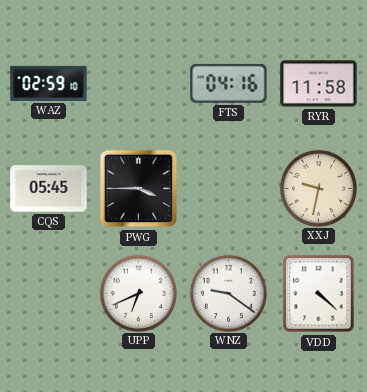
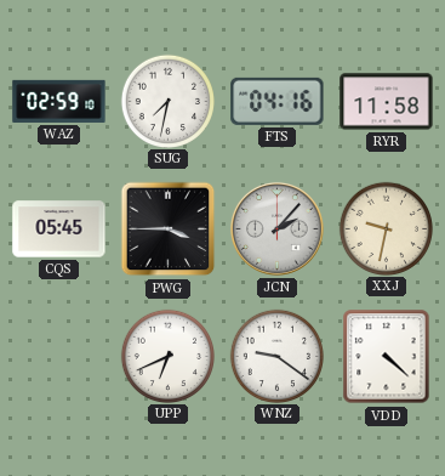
SUG: none -> 7:32
JCN: none -> 2:07
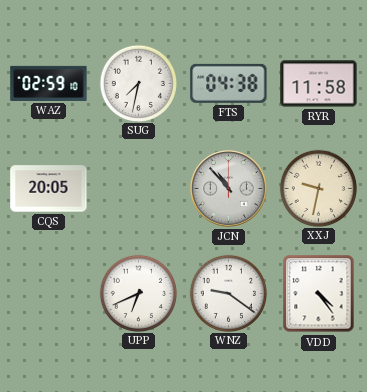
FTS: 04:16 -> 04:38
CQS: 05:45 -> 20:05
PWG: 3:45 -> none
JCN: 2:07 -> 10:53
VDD: 4:22 -> 4:24
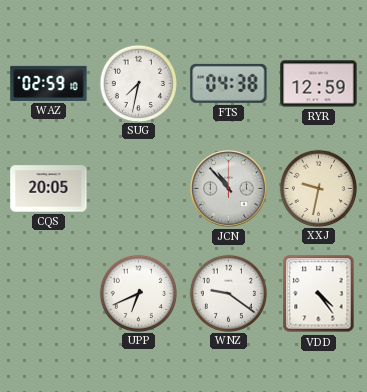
RYR: 11:58 -> 12:59
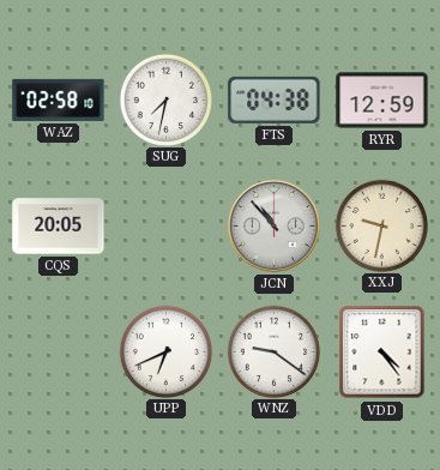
WAZ: 02:59 -> 02:58
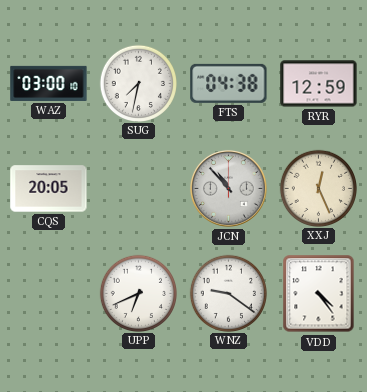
WAZ: 02:58 -> 03:00
XXJ: 9:32 -> 12:26
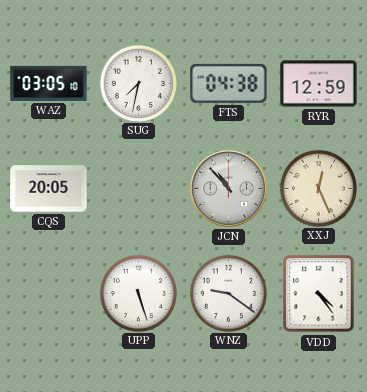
WAZ: 03:00 -> 03:05
UPP: 6:41 -> 5:27
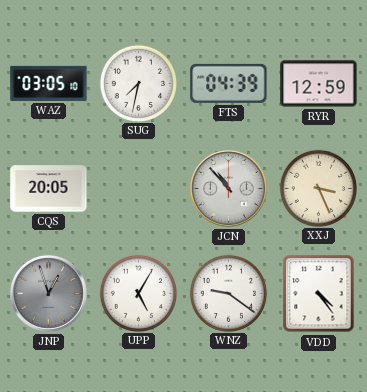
FTS: 04:38 -> 04:39
XXJ: 12:26 -> 3:26
JNP: none -> 12:57
UPP: 5:27 -> 5:05
